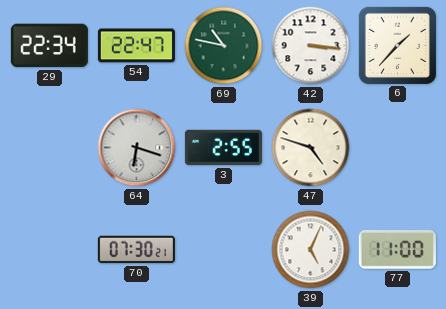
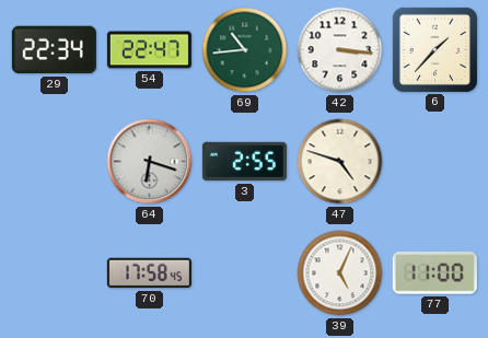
69: 10:47 -> 10:44
70: 07:30 -> 17:58
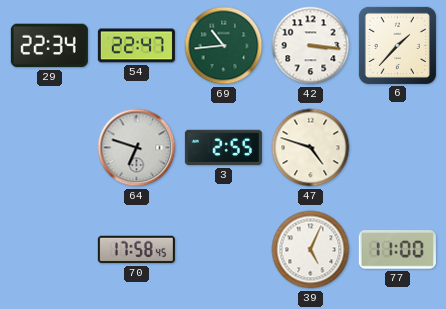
64: 6:18 -> 6:48
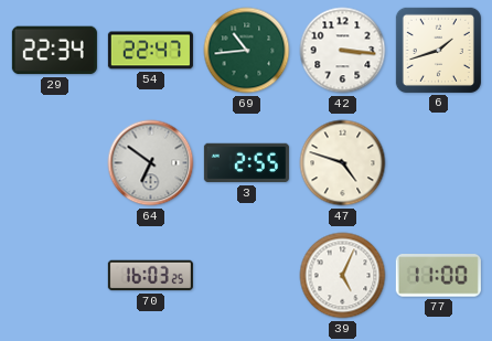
6: 1:37 -> 1:42
64: 6:48 -> 6:51
70: 17:58 -> 16:03
